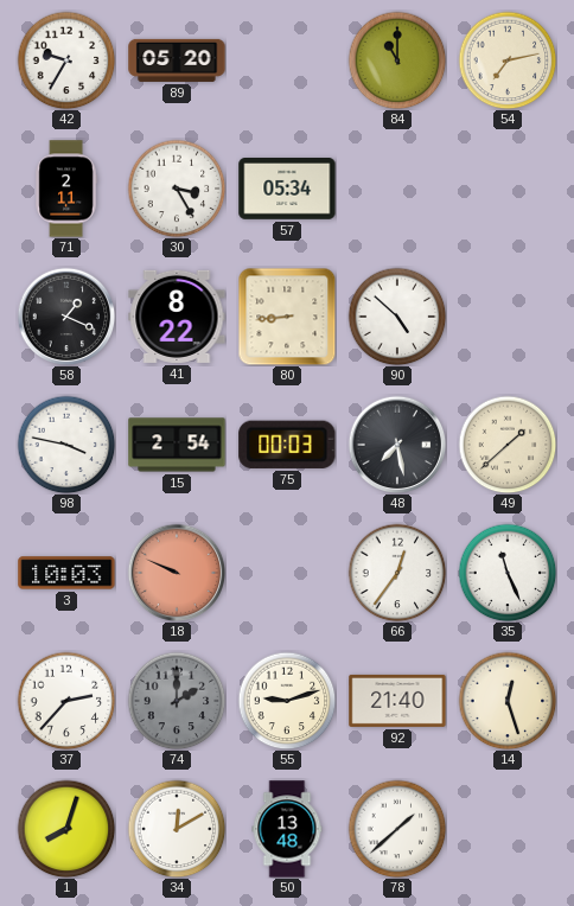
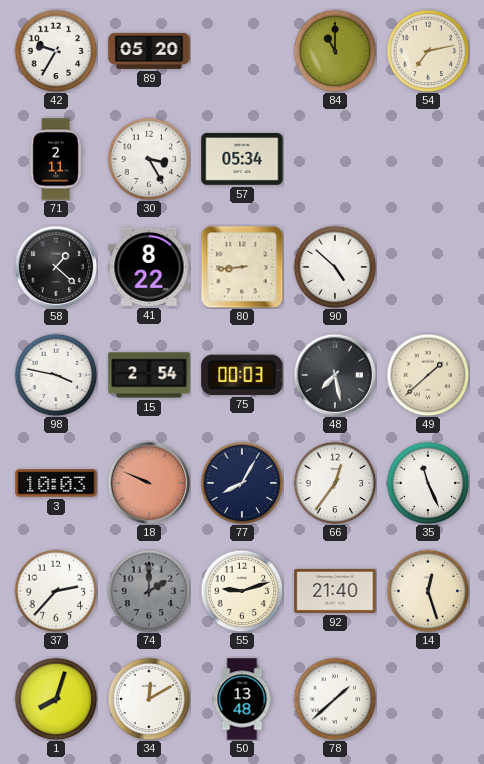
58: 1:19 -> 1:22
77: none -> 8:05
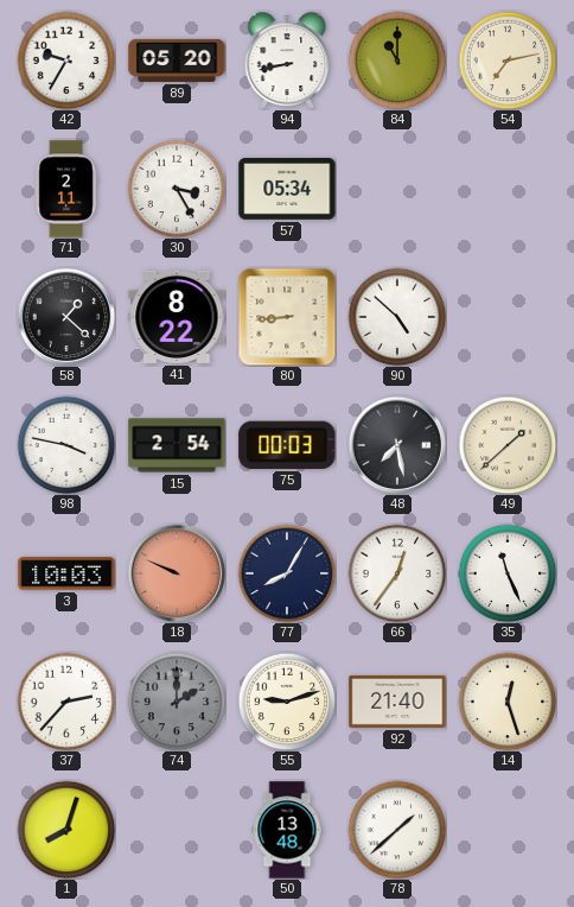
94: none -> 8:43
34: 12:10 -> none
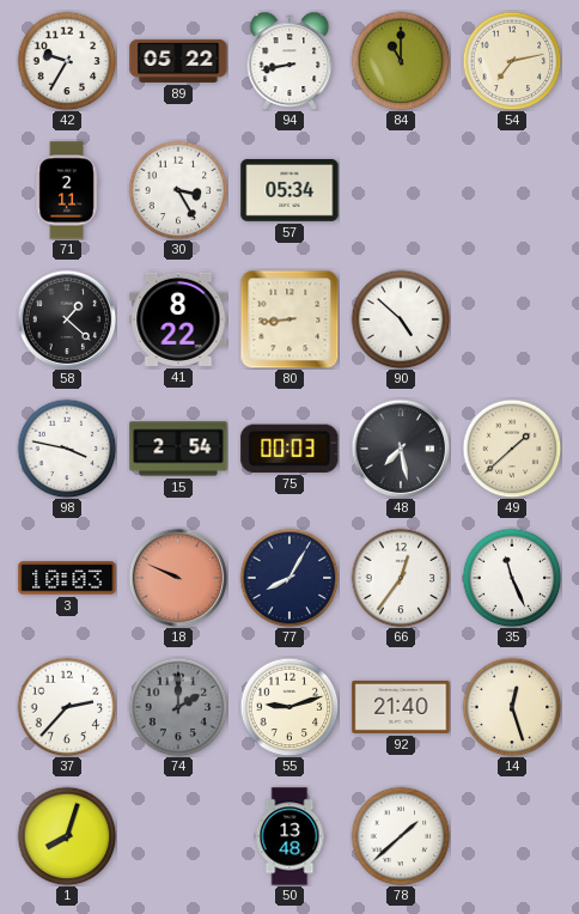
89: 05:20 -> 05:22
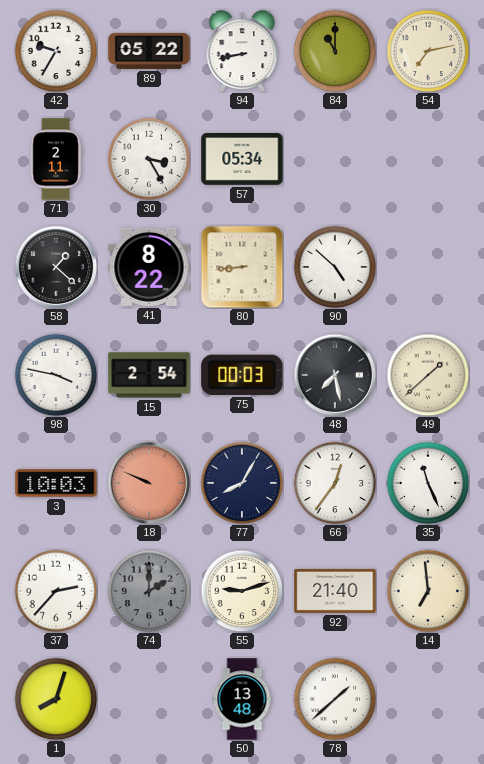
14: 12:27 -> 6:59
